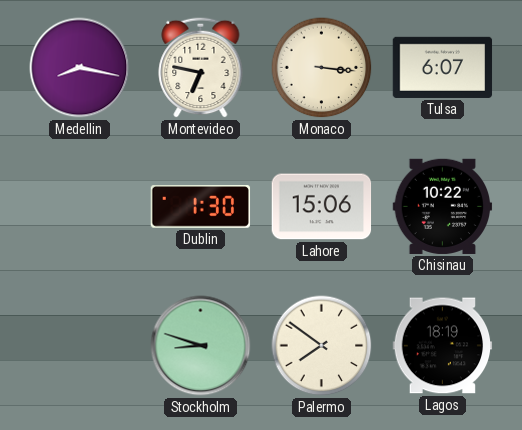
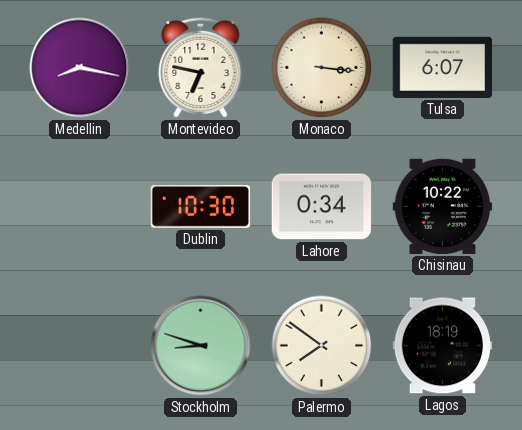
Dublin: 1:30 -> 10:30
Lahore: 15:06 -> 0:34
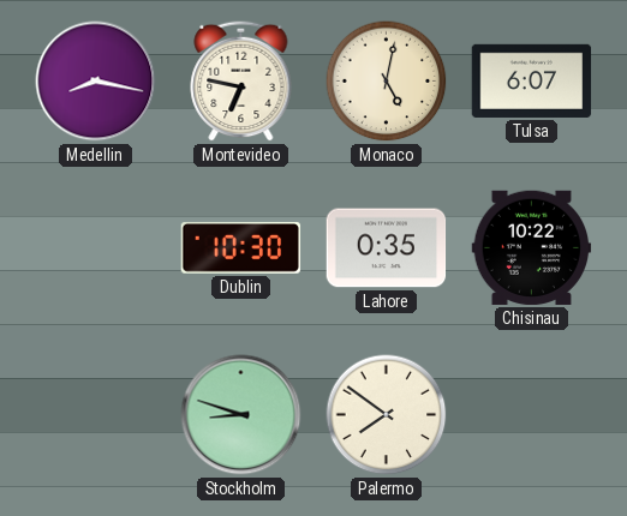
Monaco: 3:16 -> 5:02
Lahore: 0:34 -> 0:35
Lagos: 18:19 -> none
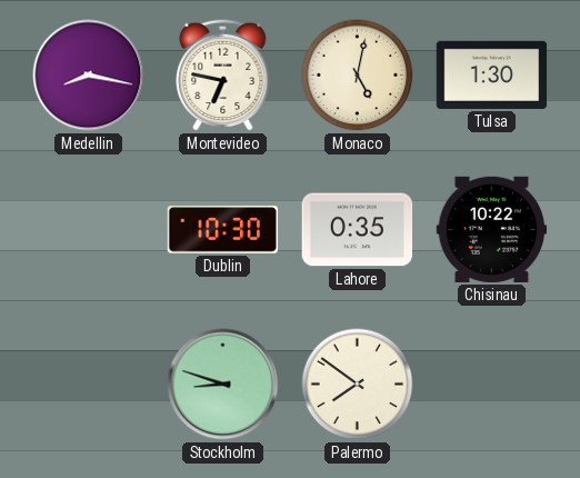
Tulsa: 6:07 -> 1:30
